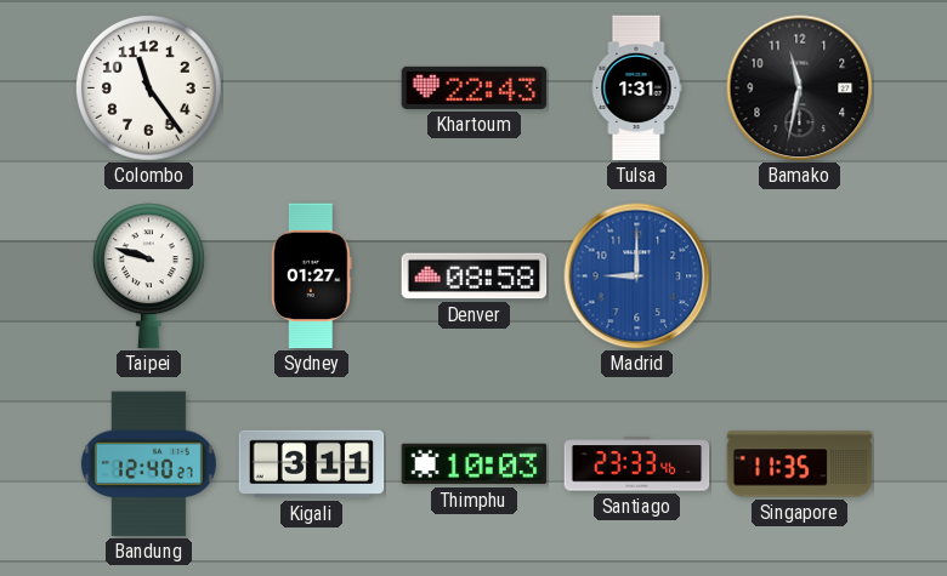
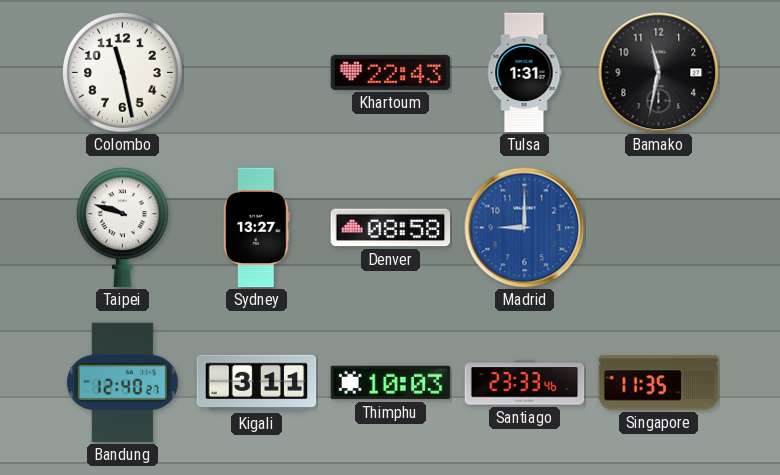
Colombo: 11:24 -> 11:28
Sydney: 01:27 -> 13:27
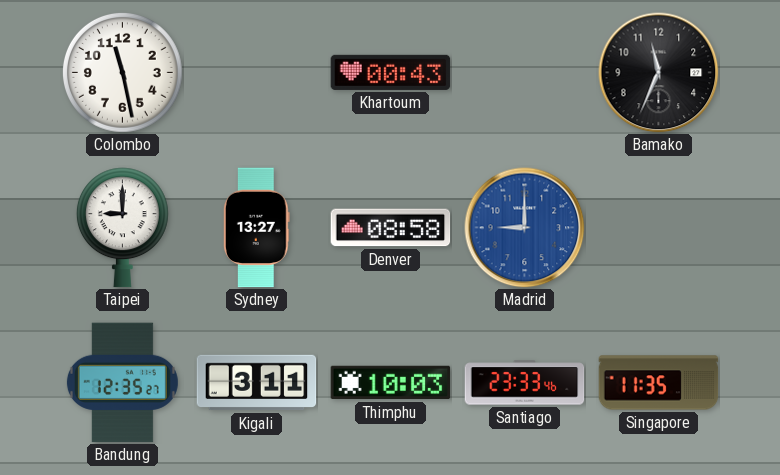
Khartoum: 22:43 -> 00:43
Tulsa: 1:31 -> none
Bamako: 11:32 -> 11:34
Taipei: 9:48 -> 9:00
Bandung: 12:40 -> 12:35
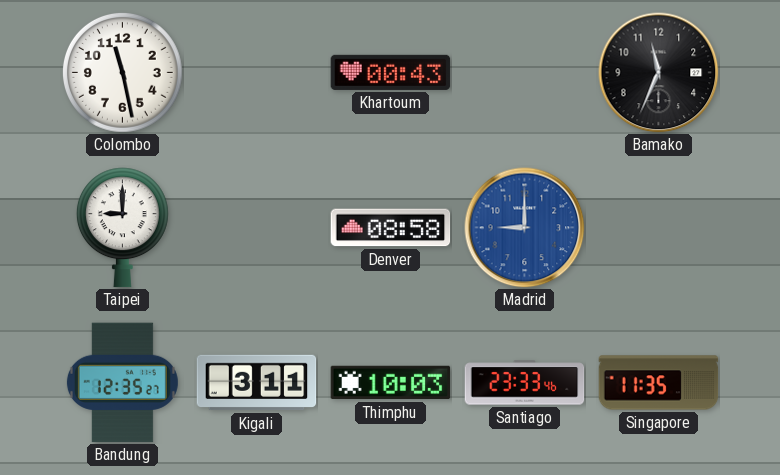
Sydney: 13:27 -> none
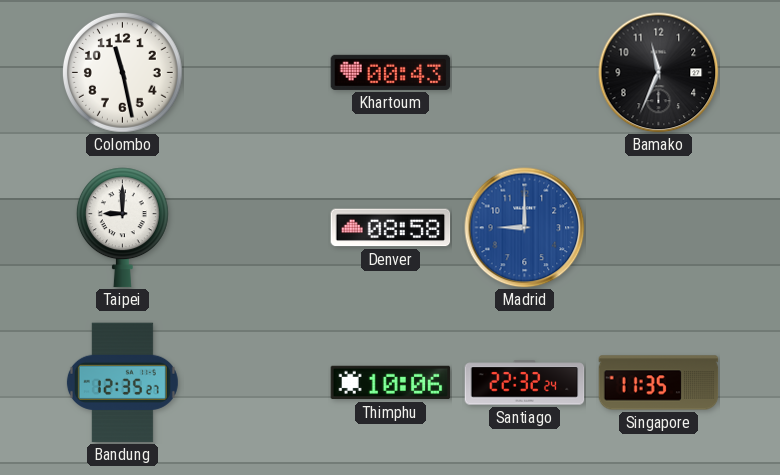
Kigali: 3:11 -> none
Thimphu: 10:03 -> 10:06
Santiago: 23:33 -> 22:32
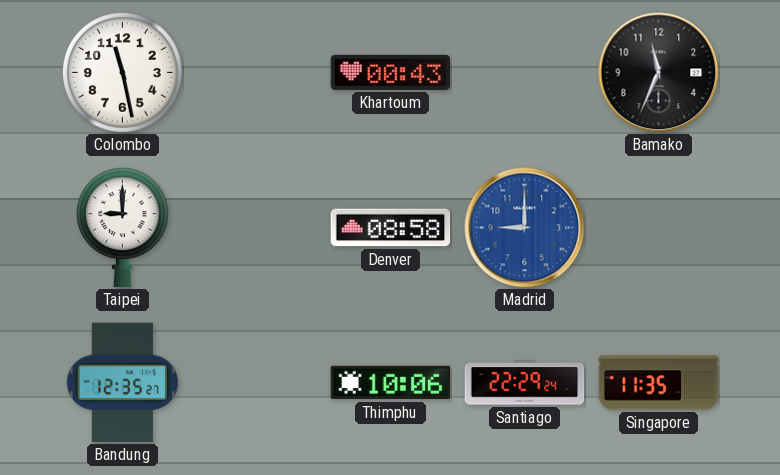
Santiago: 22:32 -> 22:29
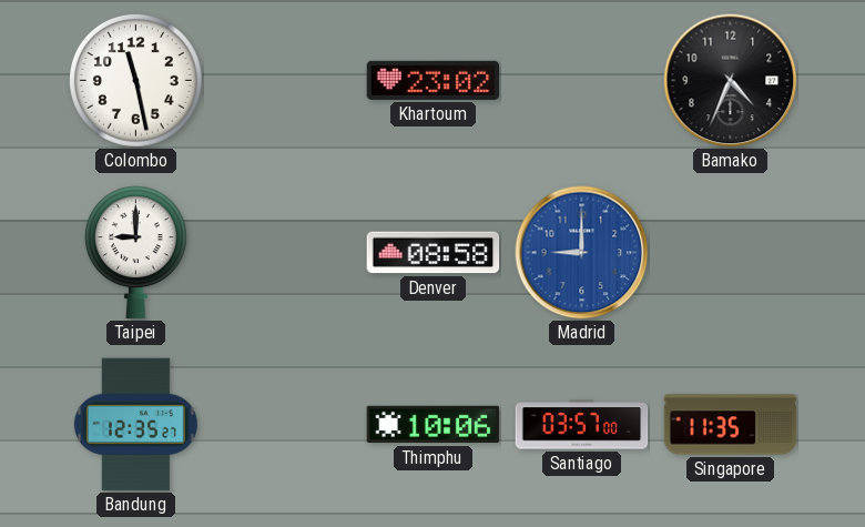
Khartoum: 00:43 -> 23:02
Bamako: 11:34 -> 4:34
Santiago: 22:29 -> 03:57
